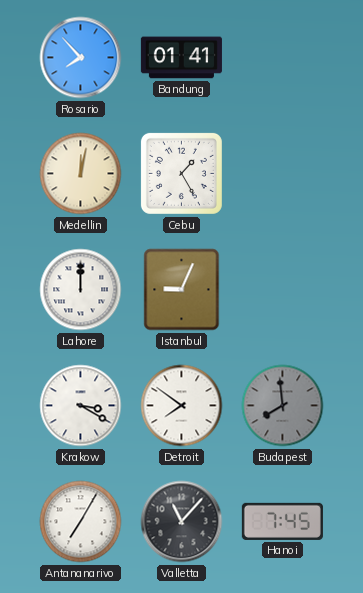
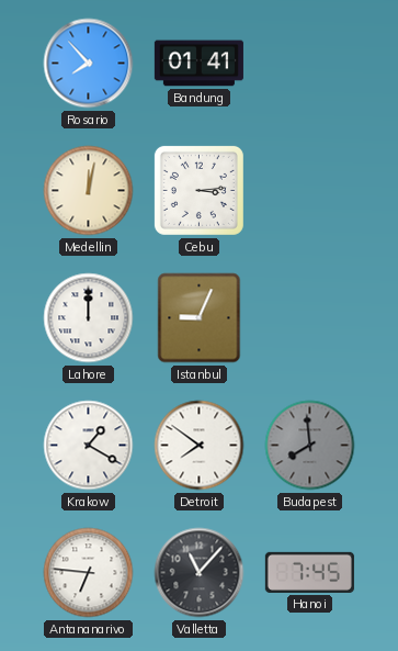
Cebu: 1:25 -> 3:14
Krakow: 3:20 -> 1:20
Antananarivo: 7:05 -> 6:46
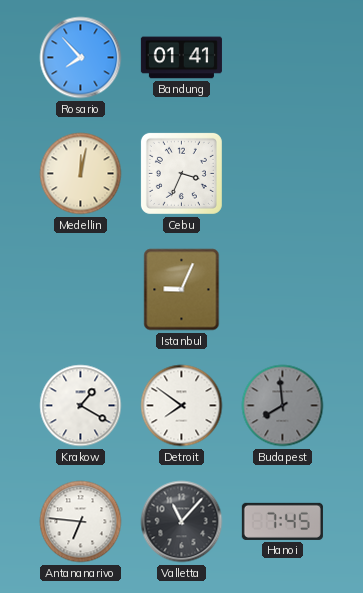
Cebu: 3:14 -> 3:34
Lahore: 12:00 -> none
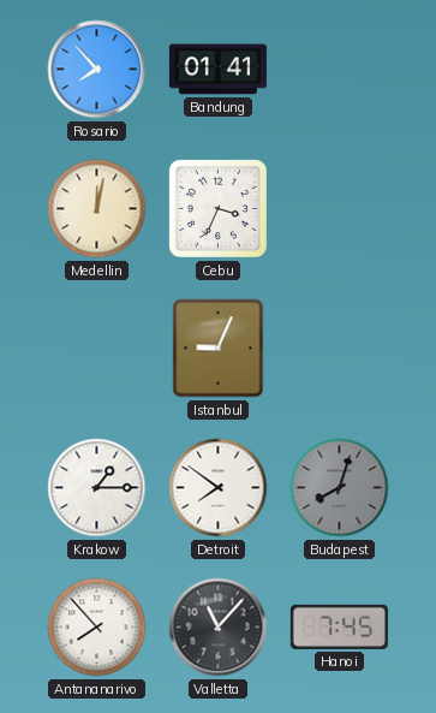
Krakow: 1:20 -> 1:15
Budapest: 7:59 -> 8:03
Antananarivo: 6:46 -> 7:53
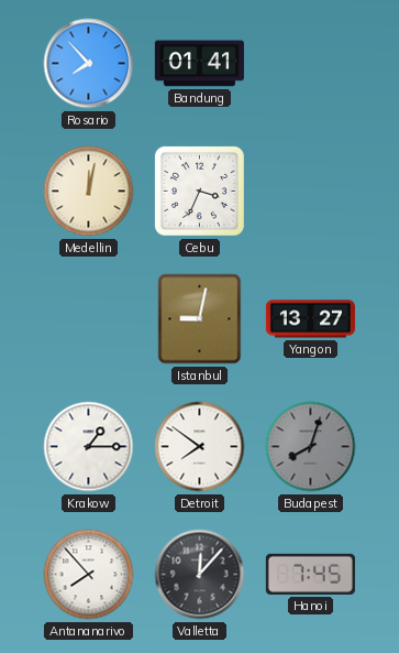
Istanbul: 9:04 -> 9:02
Yangon: none -> 13:27
Valletta: 11:07 -> 12:07
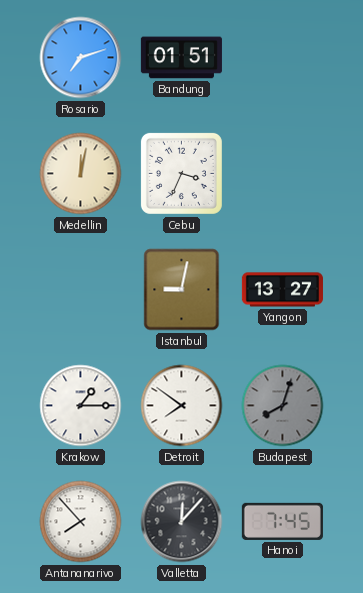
Rosario: 7:53 -> 7:12
Bandung: 01:41 -> 01:51
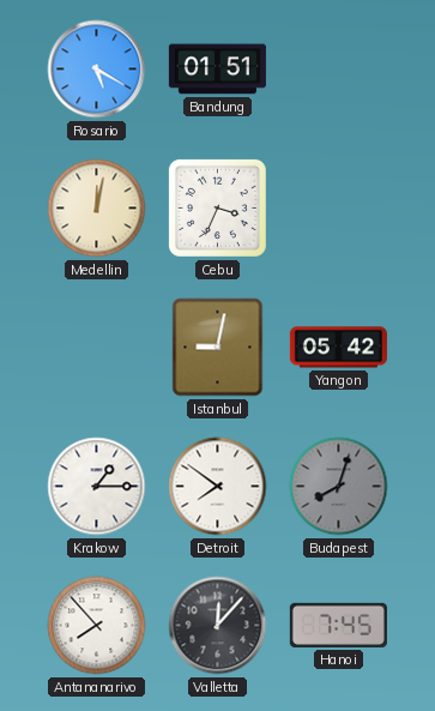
Rosario: 7:12 -> 5:20
Yangon: 13:27 -> 05:42
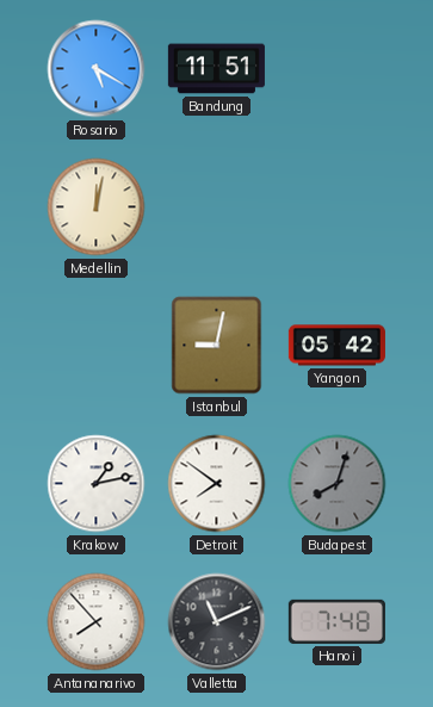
Bandung: 01:51 -> 11:51
Cebu: 3:34 -> none
Krakow: 1:15 -> 1:13
Valletta: 12:07 -> 11:11
Hanoi: 7:45 -> 7:48
